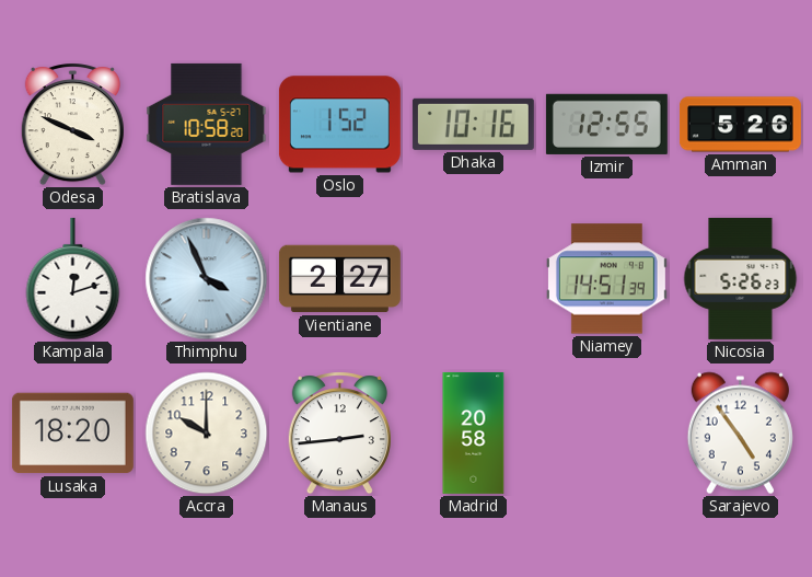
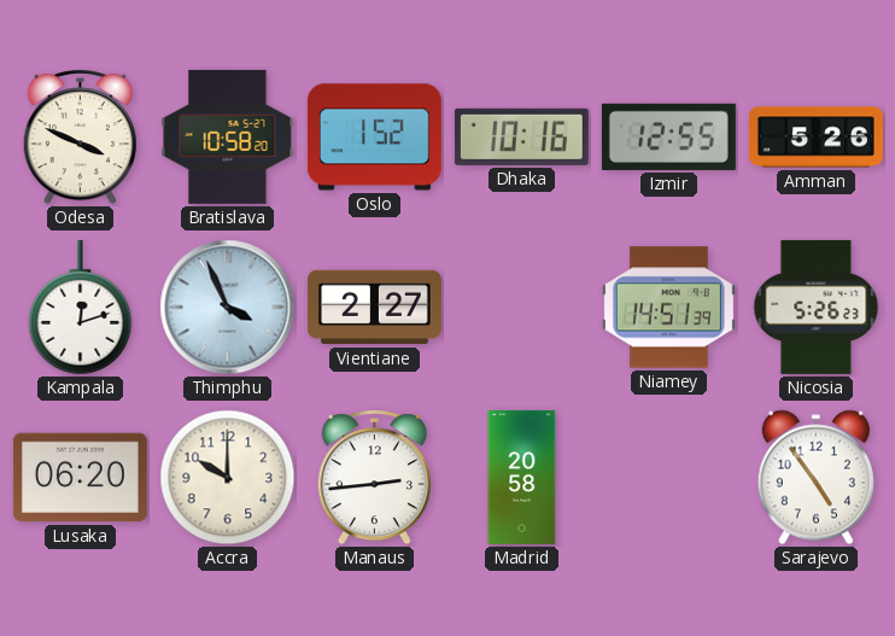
Lusaka: 18:20 -> 06:20
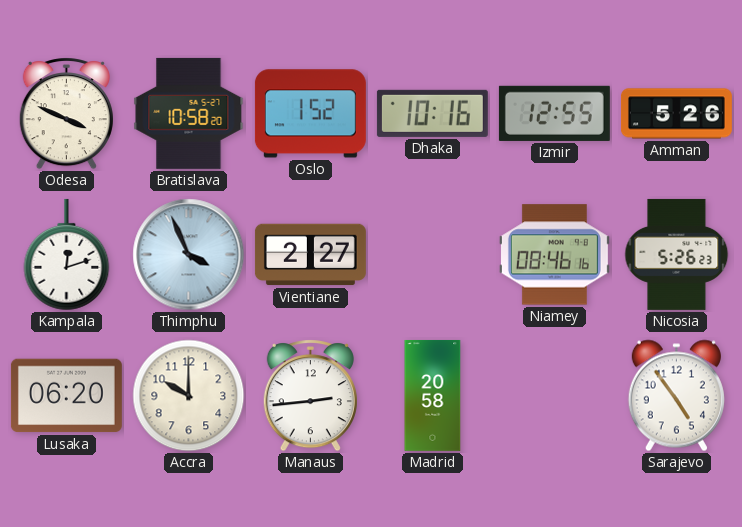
Niamey: 14:51 -> 08:46
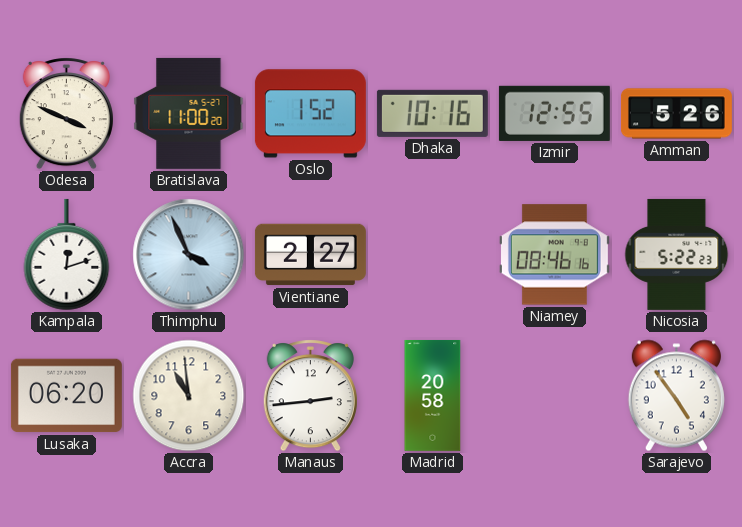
Bratislava: 10:58 -> 11:00
Nicosia: 5:26 -> 5:22
Accra: 10:00 -> 10:59
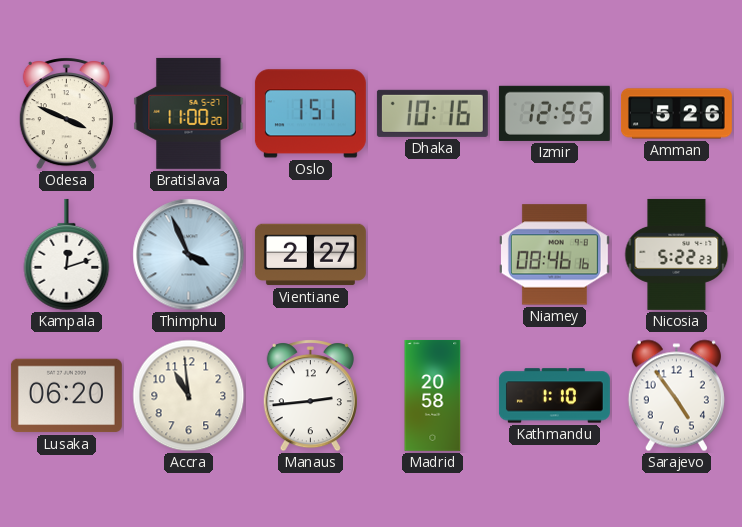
Oslo: 1:52 -> 1:51
Kathmandu: none -> 1:10
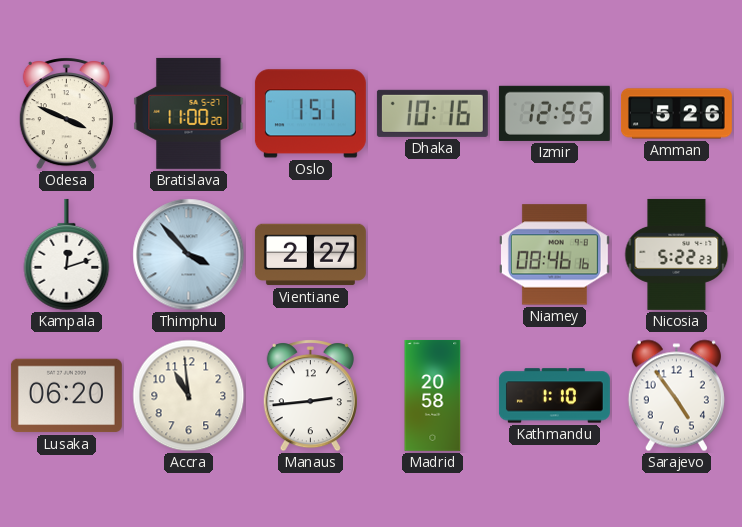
Thimphu: 3:56 -> 3:53
